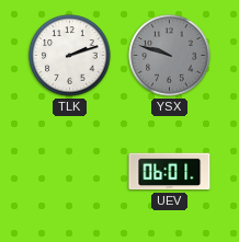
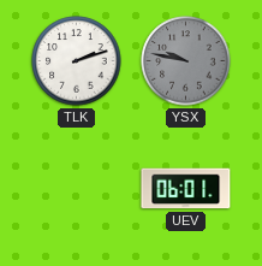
YSX: 9:48 -> 9:47
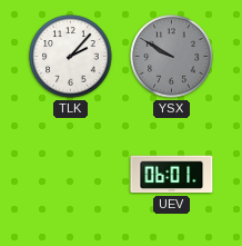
TLK: 2:12 -> 2:07
YSX: 9:47 -> 9:50
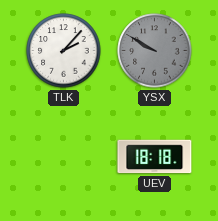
UEV: 06:01 -> 18:18
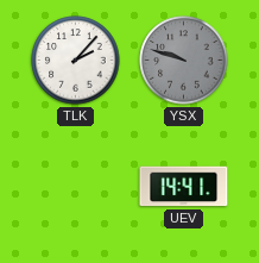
YSX: 9:50 -> 9:48
UEV: 18:18 -> 14:41
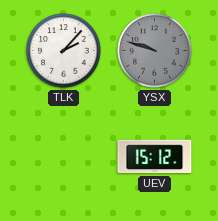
UEV: 14:41 -> 15:12
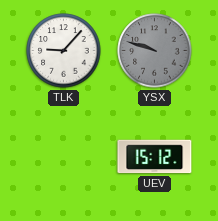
TLK: 2:07 -> 9:07
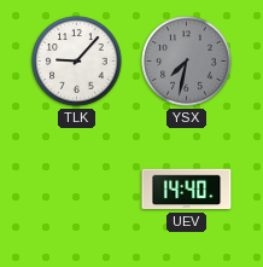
YSX: 9:48 -> 7:32
UEV: 15:12 -> 14:40
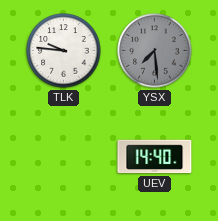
TLK: 9:07 -> 9:46
YSX: 7:32 -> 7:29
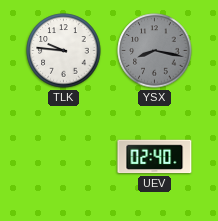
YSX: 7:29 -> 8:17
UEV: 14:40 -> 02:40
